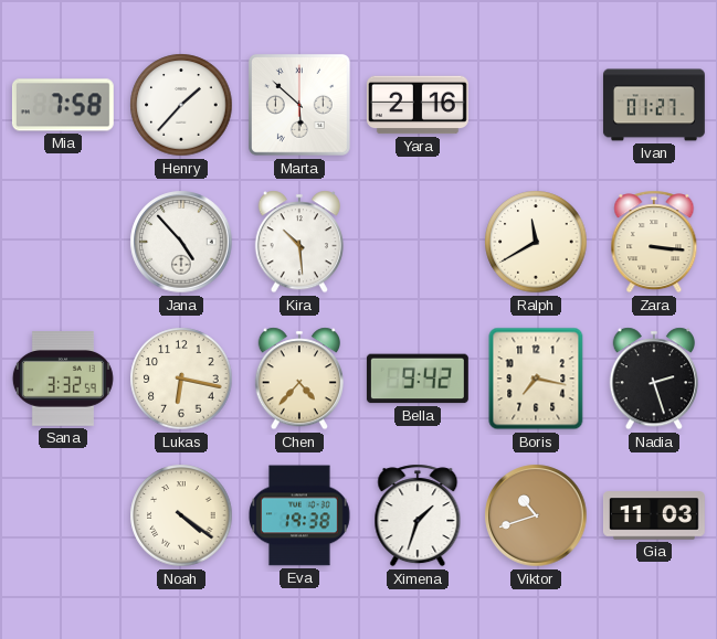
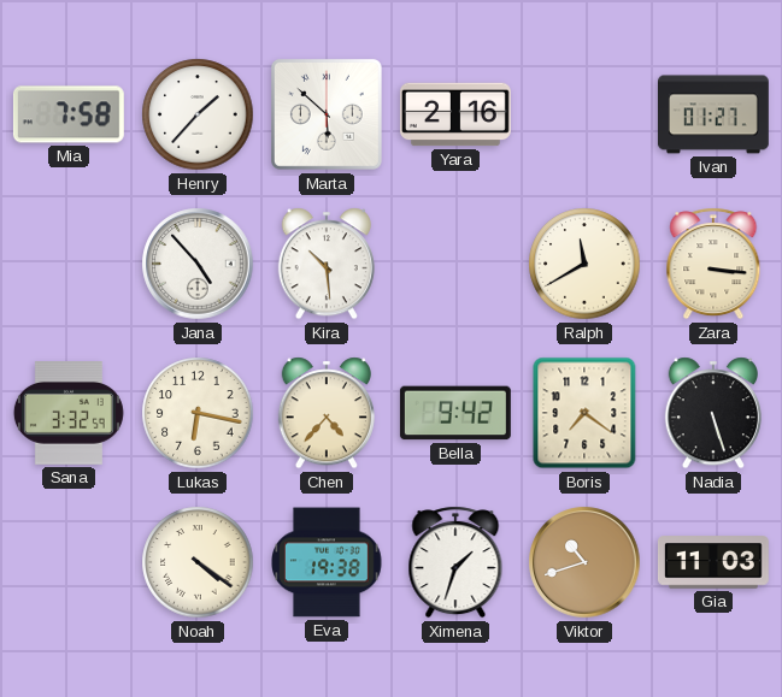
Boris: 7:17 -> 7:21
Nadia: 2:27 -> 5:27
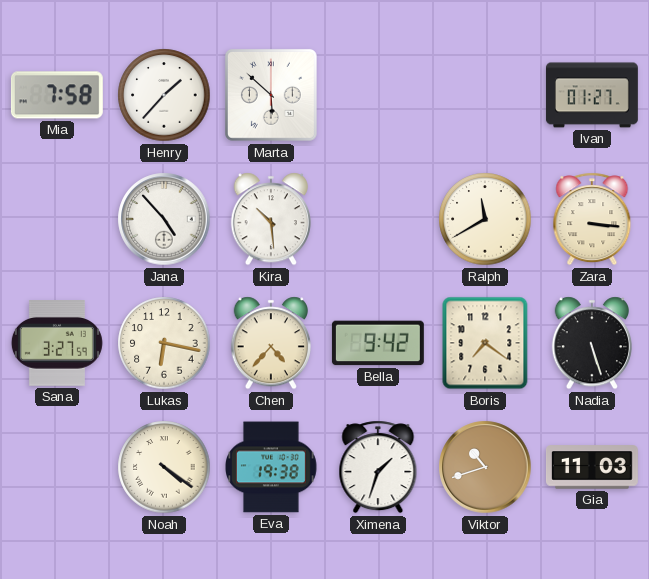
Yara: 2:16 -> none
Sana: 3:32 -> 3:27
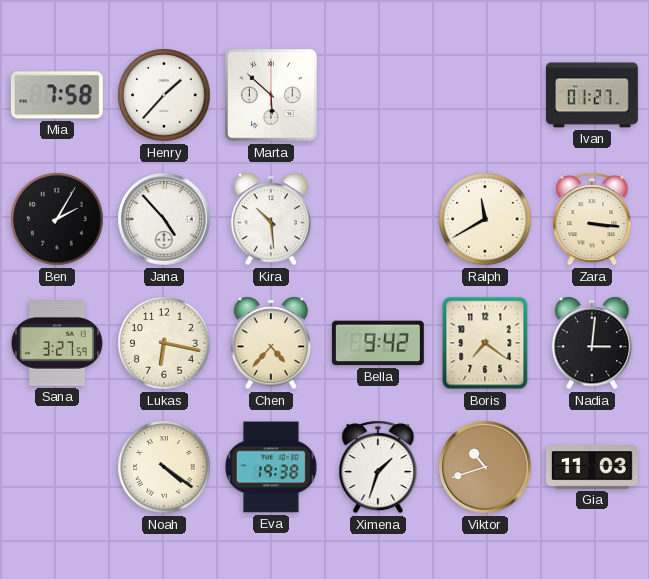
Ben: none -> 2:05
Nadia: 5:27 -> 3:01
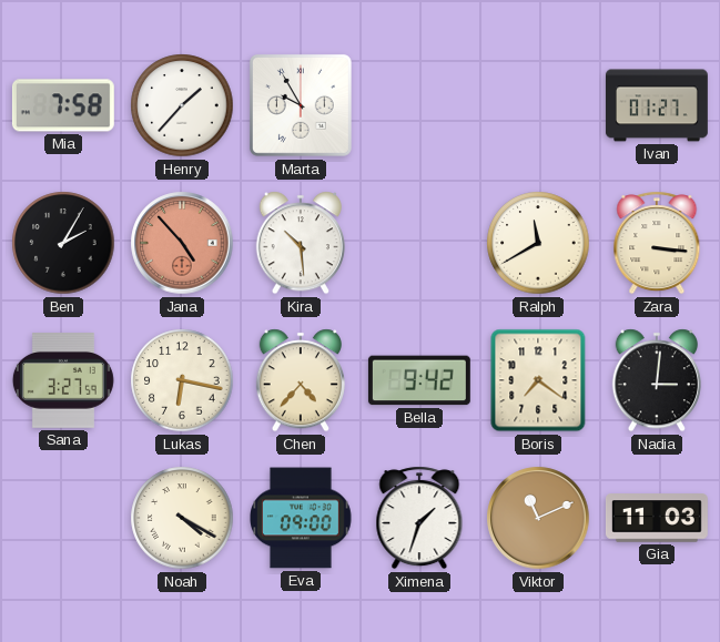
Marta: 5:52 -> 9:55
Jana dial: white -> salmon
Noah: 4:21 -> 4:20
Eva: 19:38 -> 09:00
Viktor: 10:42 -> 11:11
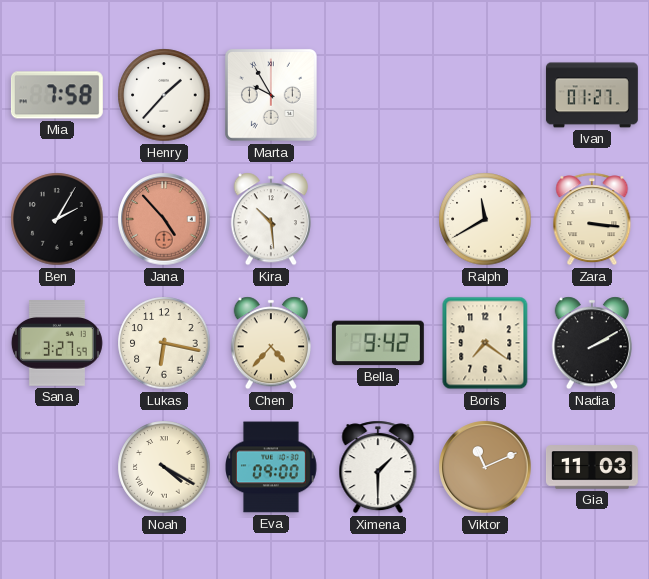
Nadia: 3:01 -> 2:10
Ximena: 1:33 -> 1:30
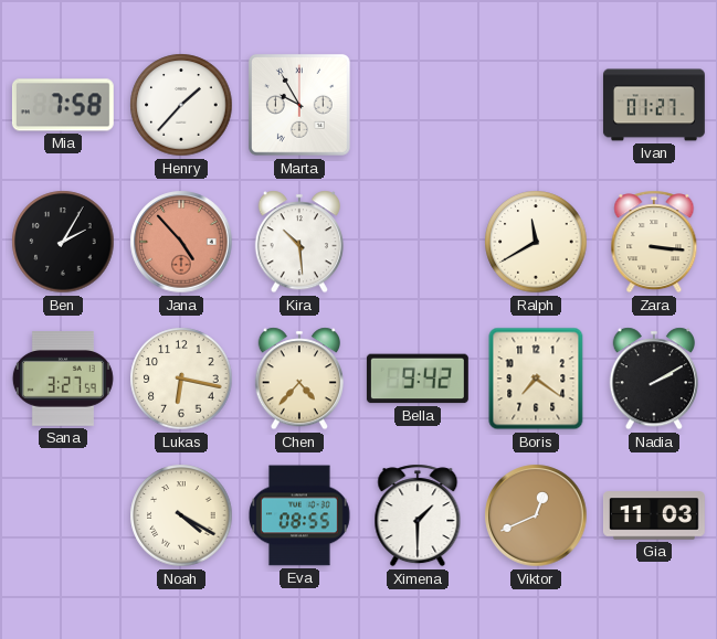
Eva: 09:00 -> 08:55
Viktor: 11:11 -> 12:41
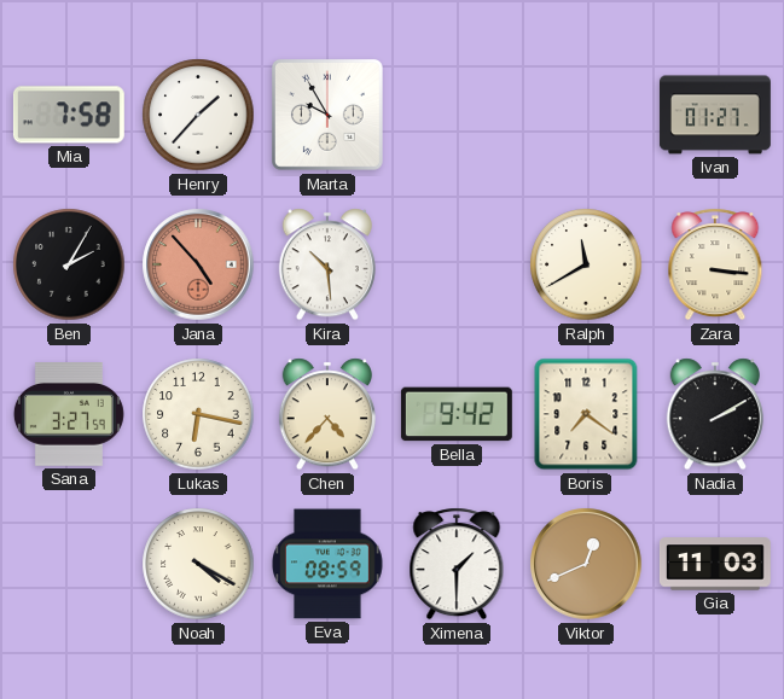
Eva: 08:55 -> 08:59
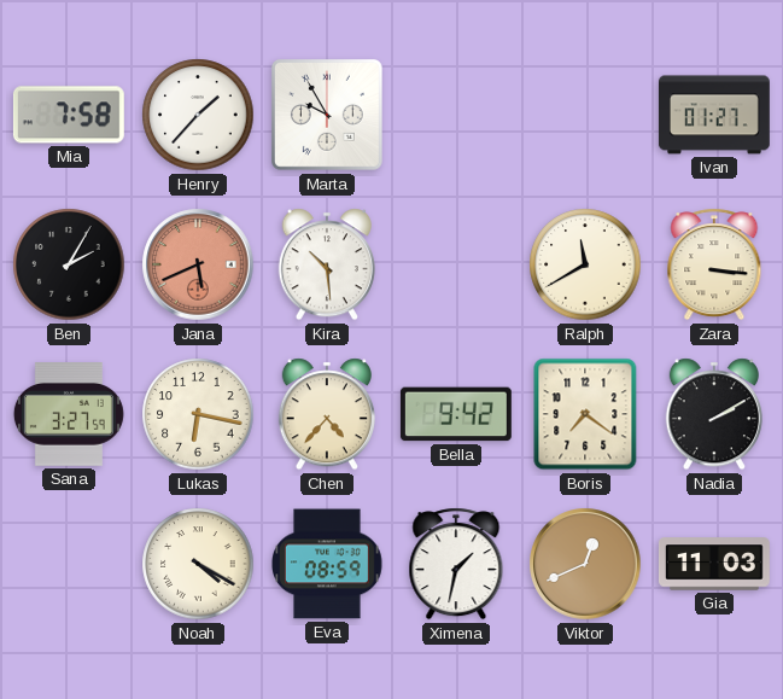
Jana: 4:53 -> 5:41
Ximena: 1:30 -> 1:32
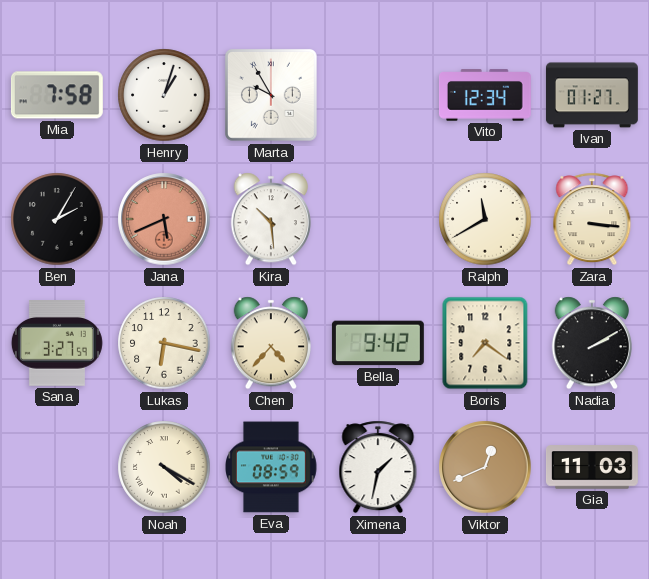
Henry: 1:37 -> 1:03
Vito: none -> 12:34
